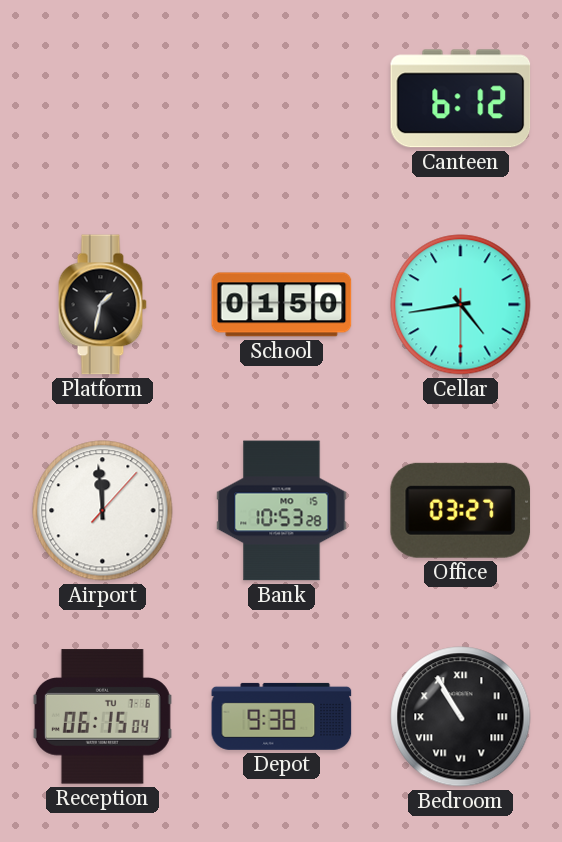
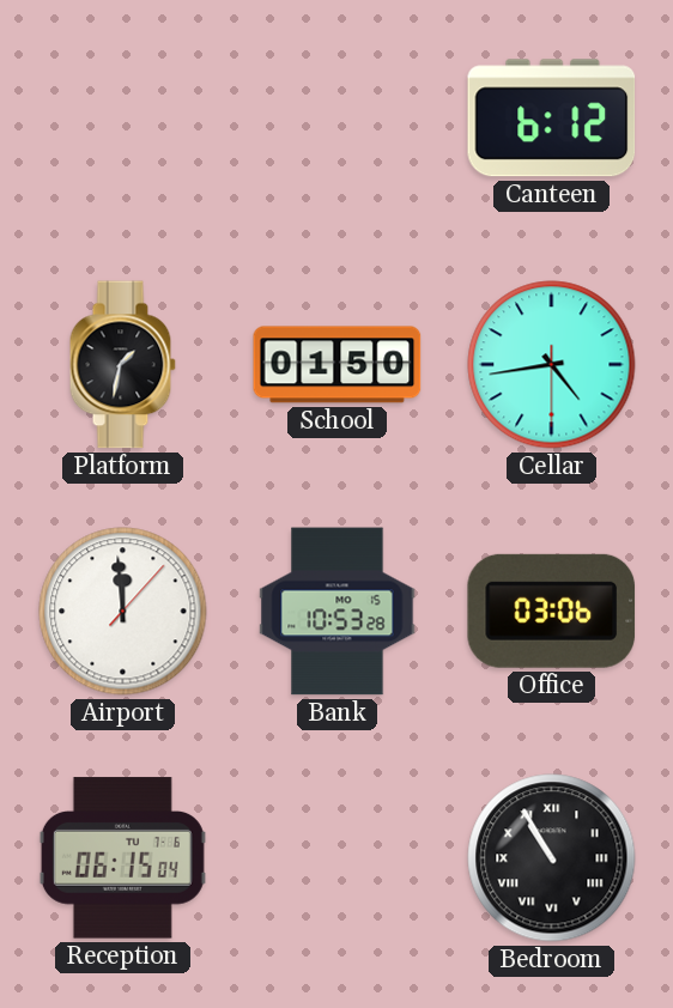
Office: 03:27 -> 03:06
Depot: 9:38 -> none
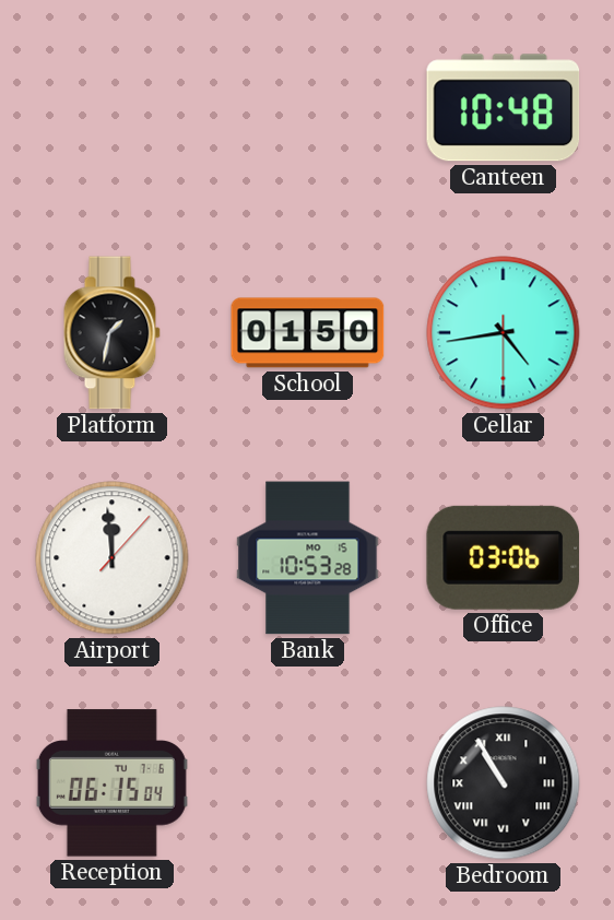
Canteen: 6:12 -> 10:48
